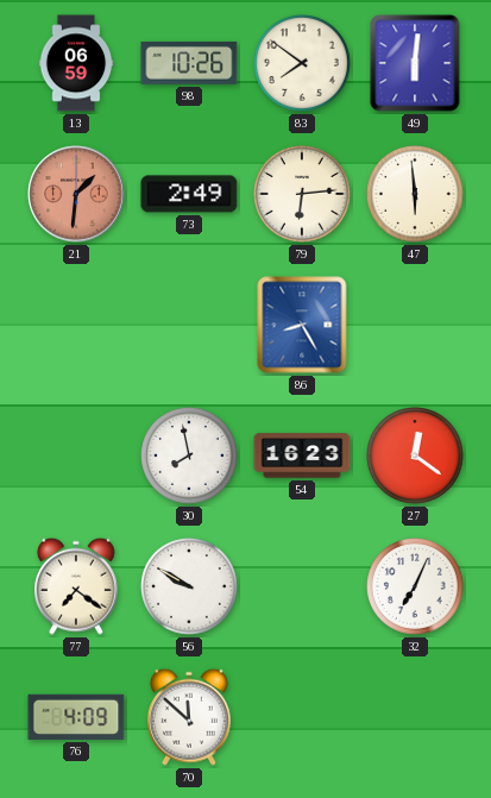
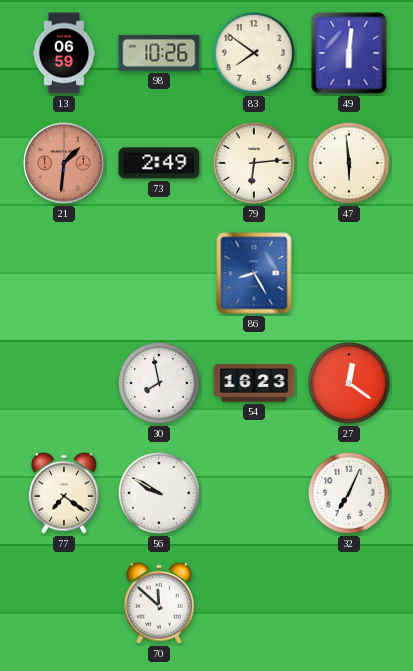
76: 4:09 -> none
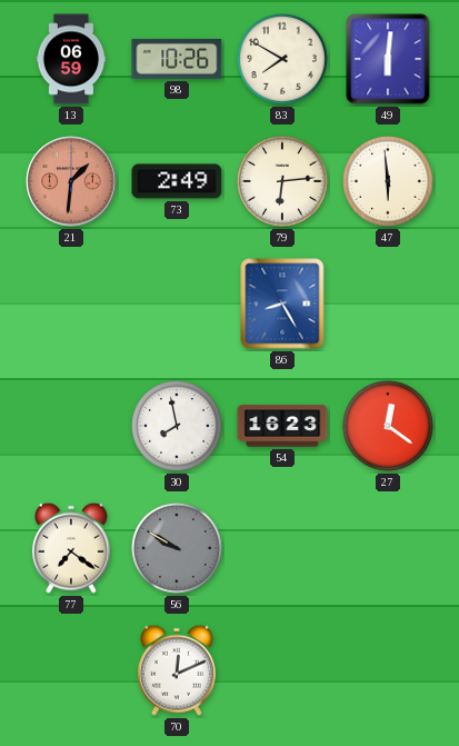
83: 7:51 -> 7:50
56 dial: white -> grey
32: 7:04 -> none
70: 11:52 -> 12:11
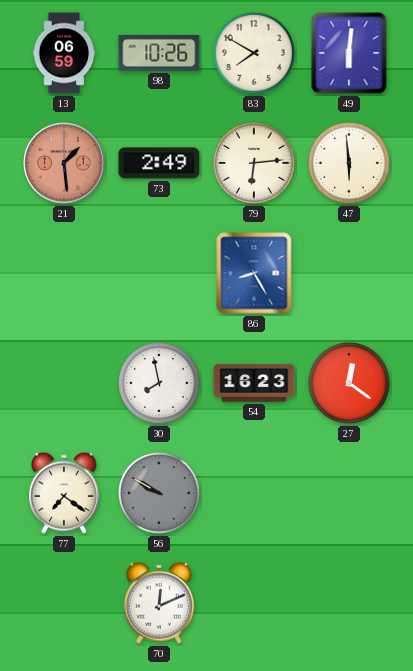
21: 1:31 -> 1:29
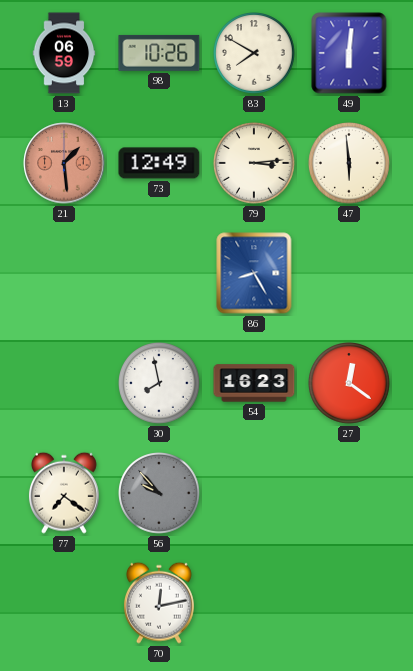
73: 2:49 -> 12:49
79: 6:14 -> 3:14
56: 9:50 -> 9:53
70: 12:11 -> 12:13
